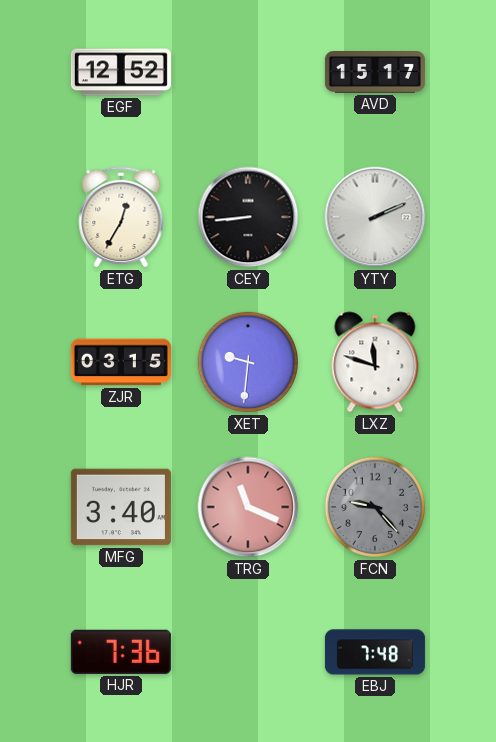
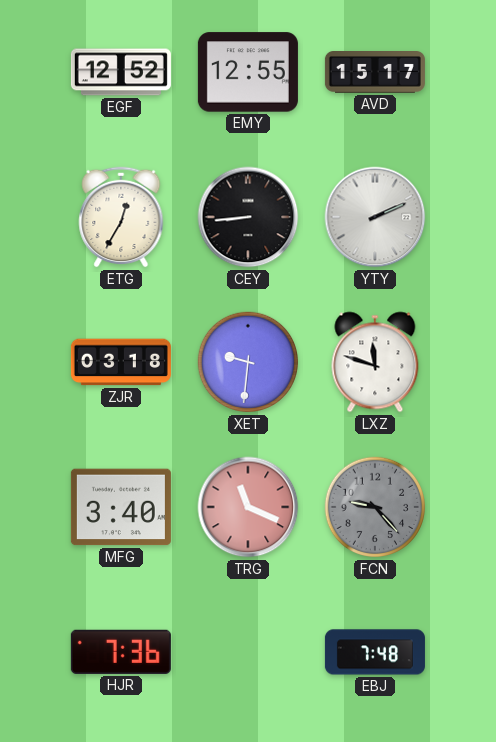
EMY: none -> 12:55
ZJR: 03:15 -> 03:18
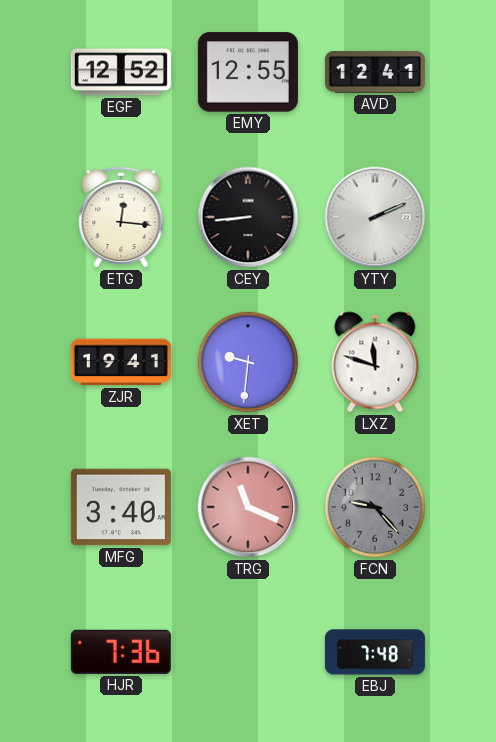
AVD: 15:17 -> 12:41
ETG: 12:35 -> 12:16
ZJR: 03:18 -> 19:41
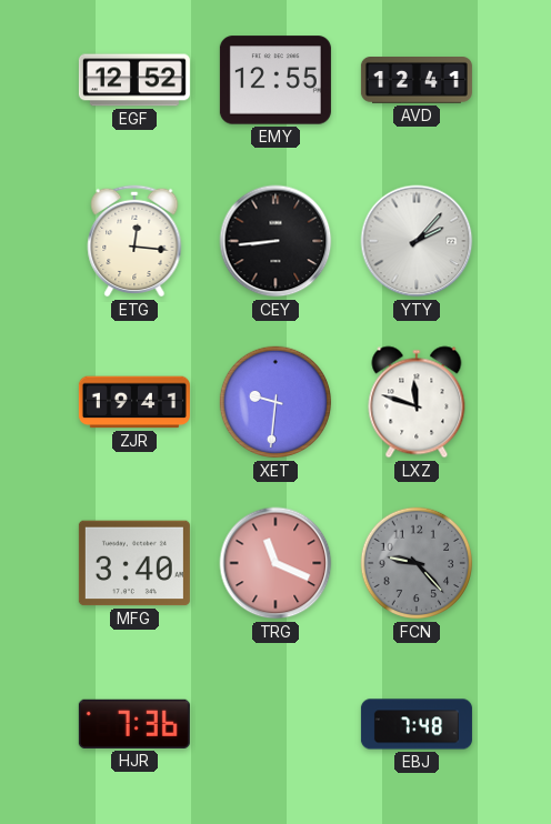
YTY: 2:11 -> 2:07
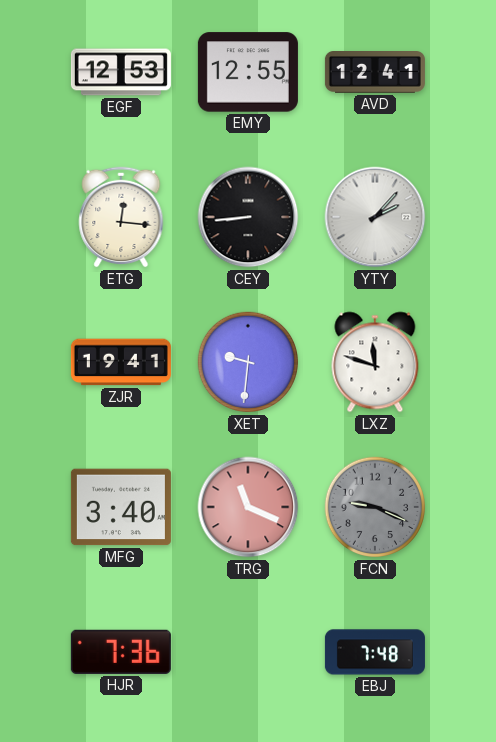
EGF: 12:52 -> 12:53
FCN: 9:23 -> 9:19
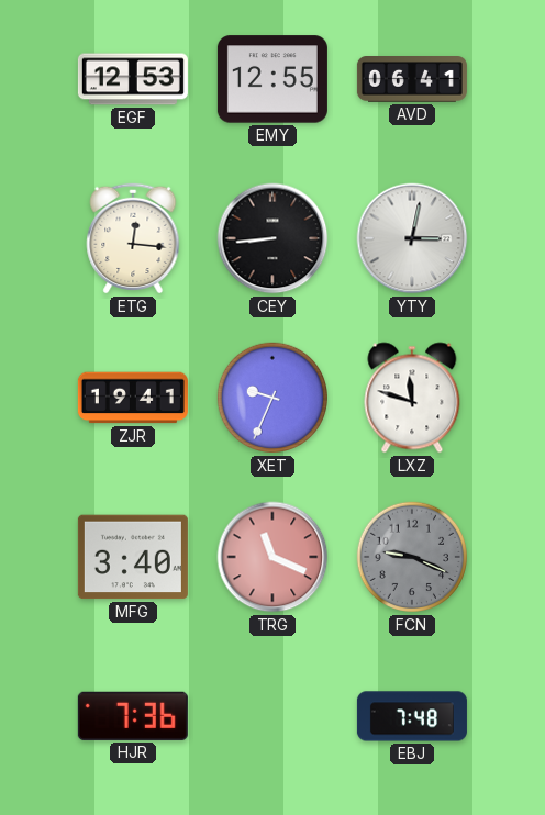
AVD: 12:41 -> 06:41
YTY: 2:07 -> 3:02
XET: 9:31 -> 9:34
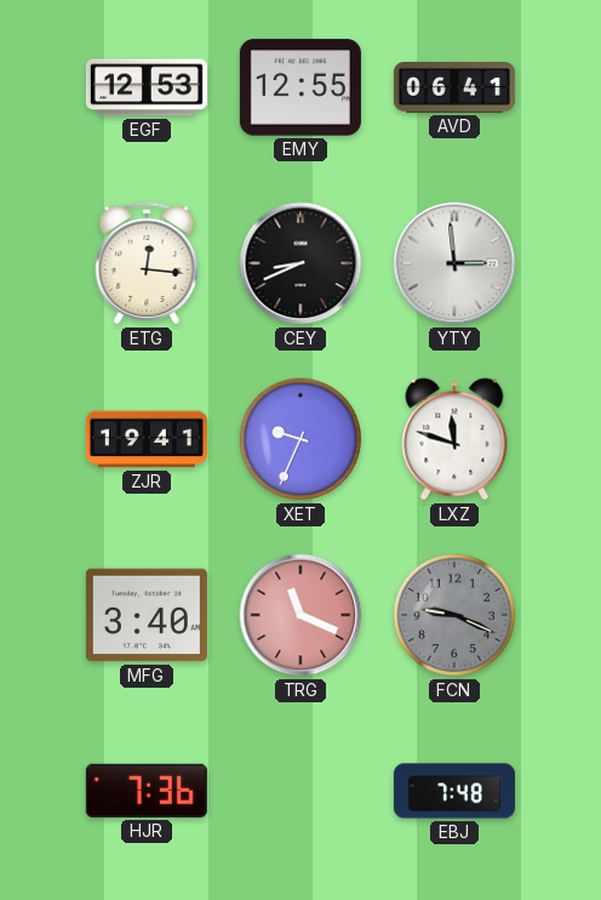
CEY: 8:44 -> 8:41
YTY: 3:02 -> 2:59
